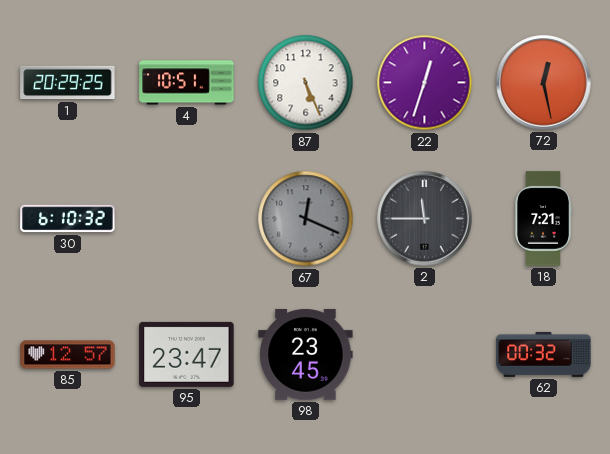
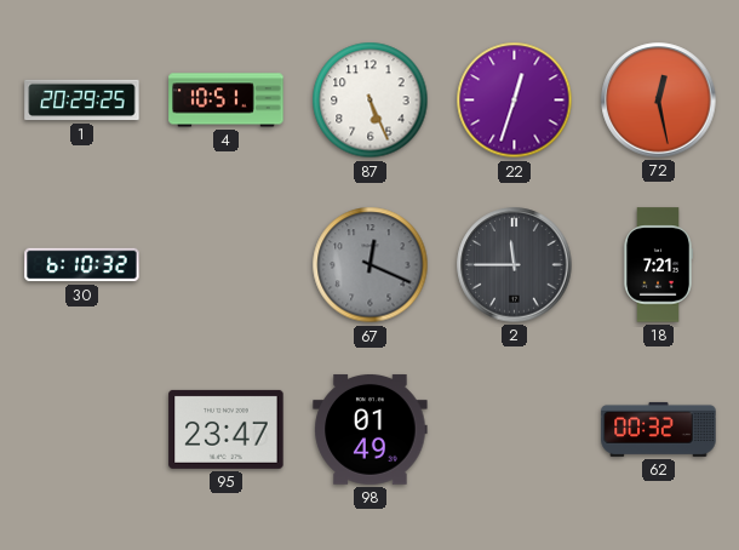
85: 12:57 -> none
98: 23:45 -> 01:49
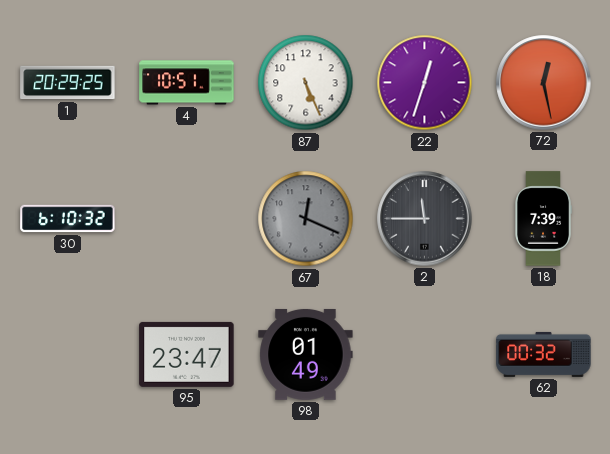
18: 7:21 -> 7:39
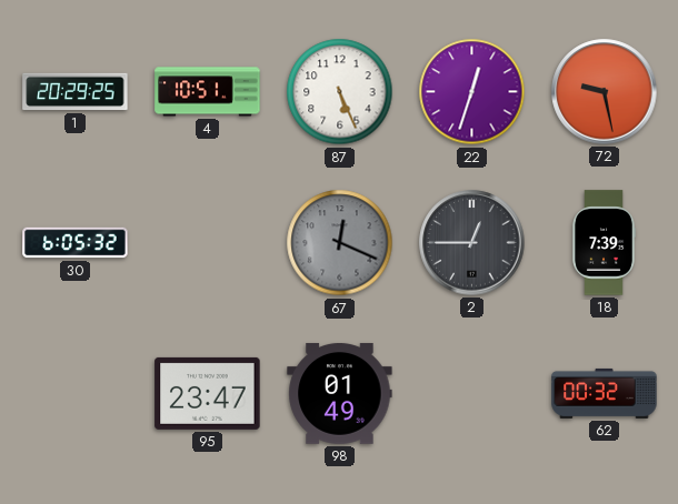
72: 12:28 -> 9:28
30: 6:10 -> 6:05
2: 11:45 -> 12:45
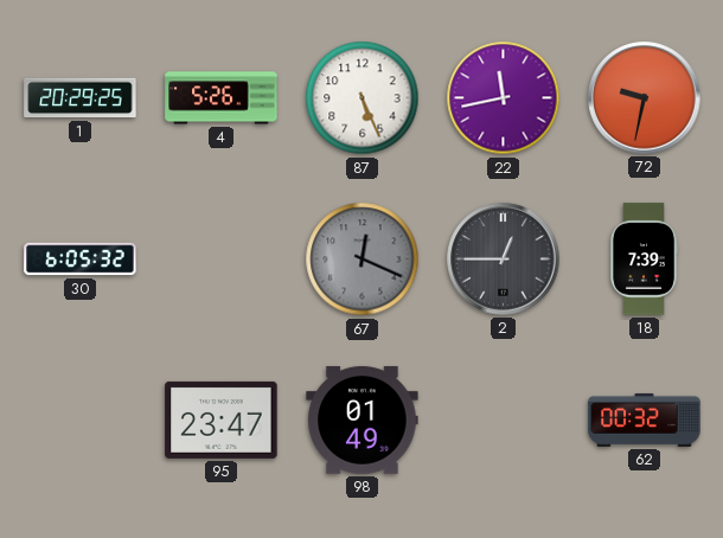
4: 10:51 -> 5:26
22: 12:33 -> 11:43
72: 9:28 -> 9:32
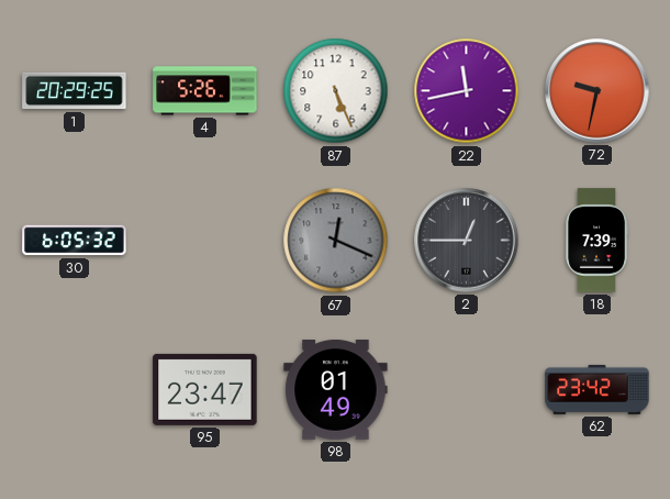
62: 00:32 -> 23:42
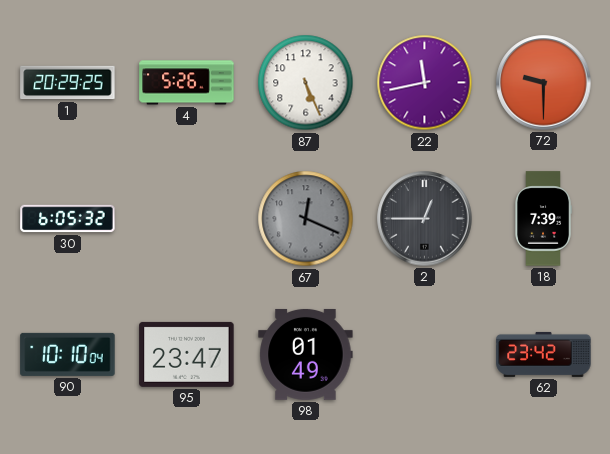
72: 9:32 -> 9:30
90: none -> 10:10
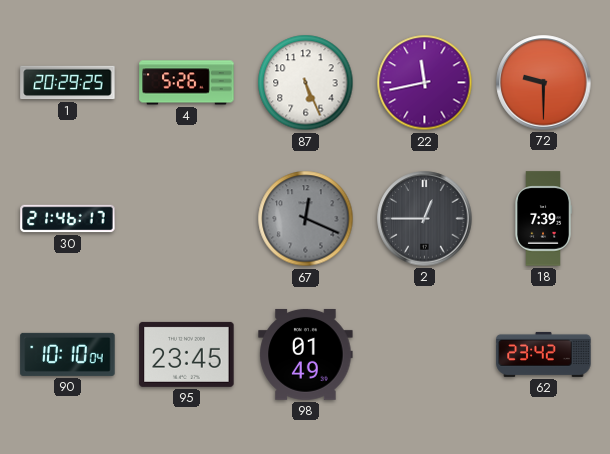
30: 6:05 -> 21:46
95: 23:47 -> 23:45
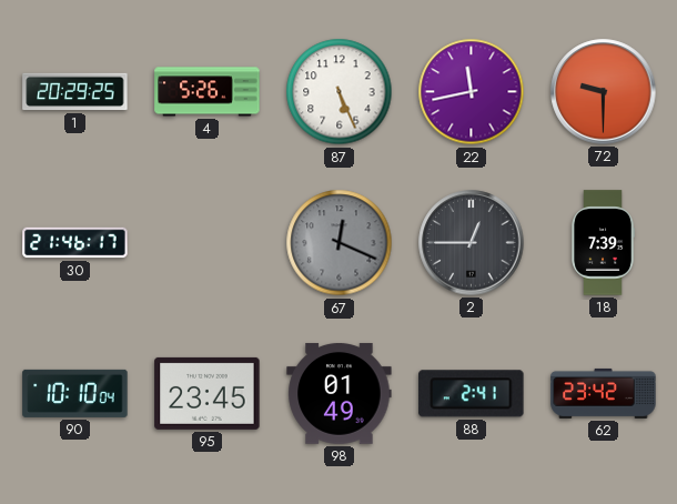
88: none -> 2:41
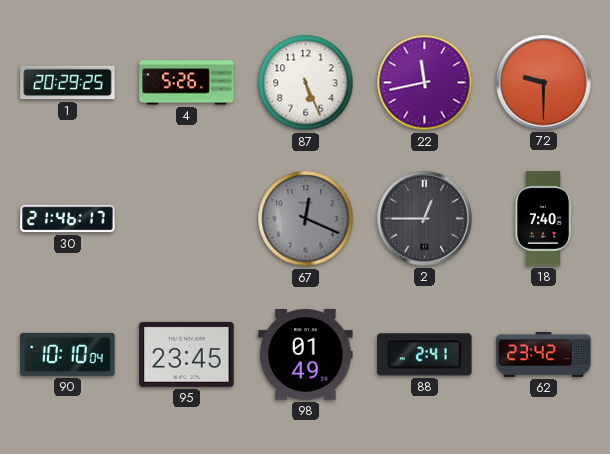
18: 7:39 -> 7:40
